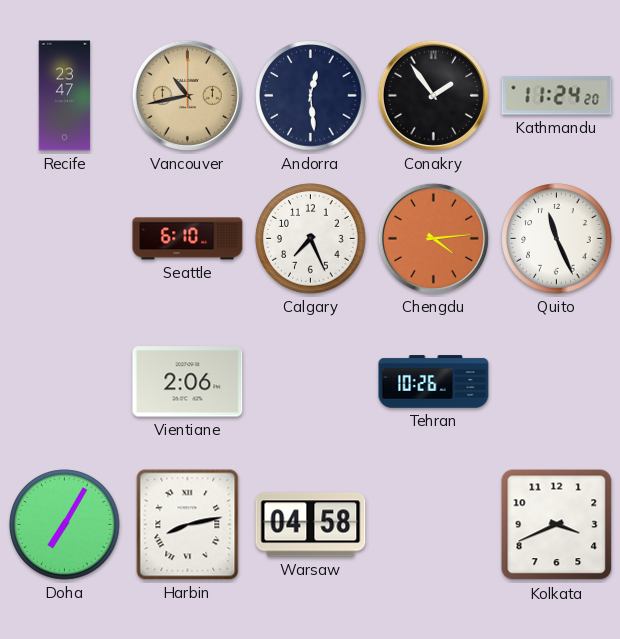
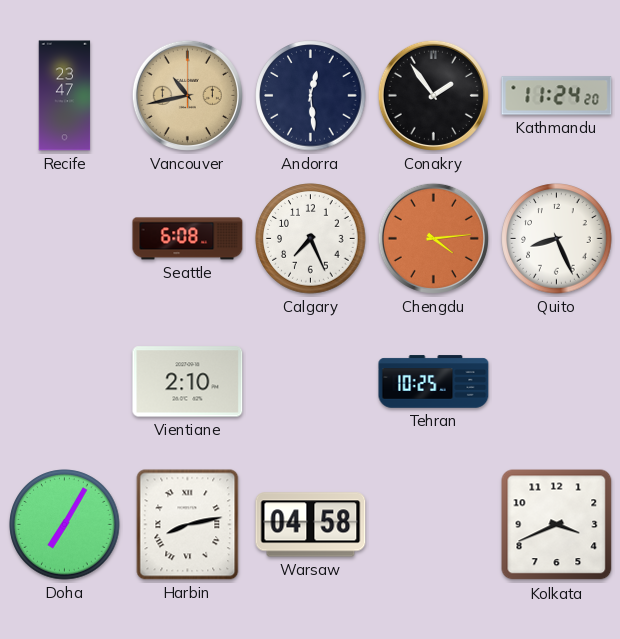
Seattle: 6:10 -> 6:08
Quito: 11:26 -> 8:26
Vientiane: 2:06 -> 2:10
Tehran: 10:26 -> 10:25
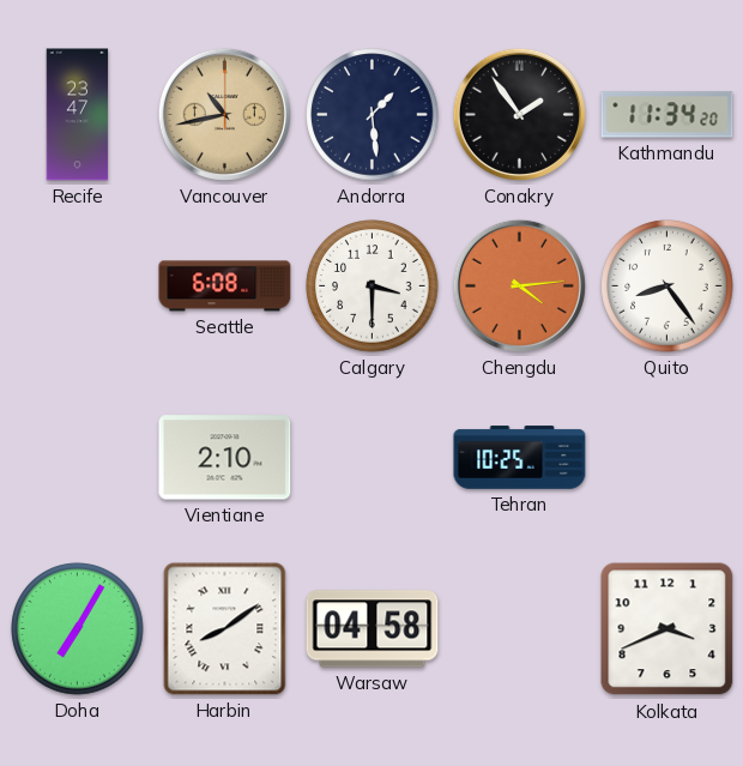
Andorra: 12:29 -> 1:29
Kathmandu: 11:24 -> 11:34
Calgary: 7:26 -> 3:30
Quito: 8:26 -> 8:24
Harbin: 8:13 -> 8:09
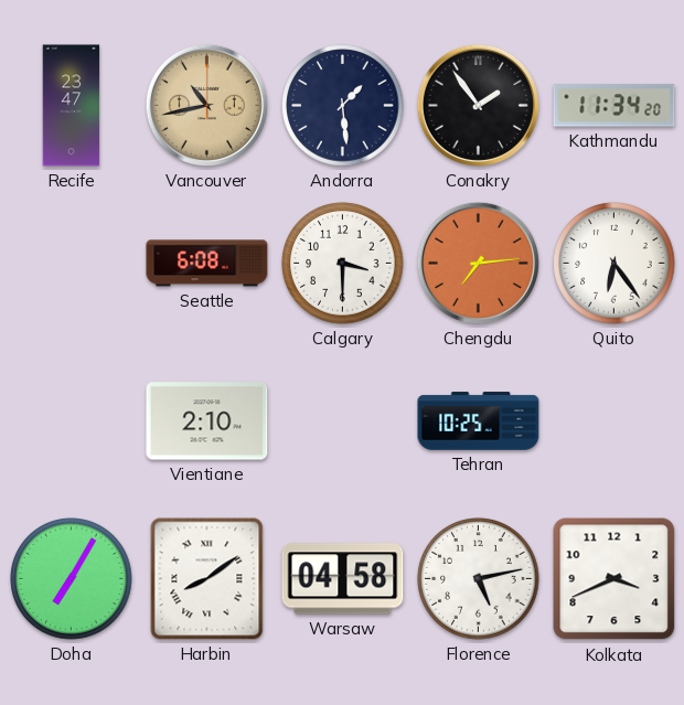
Chengdu: 4:14 -> 7:14
Quito: 8:24 -> 6:24
Florence: none -> 5:13
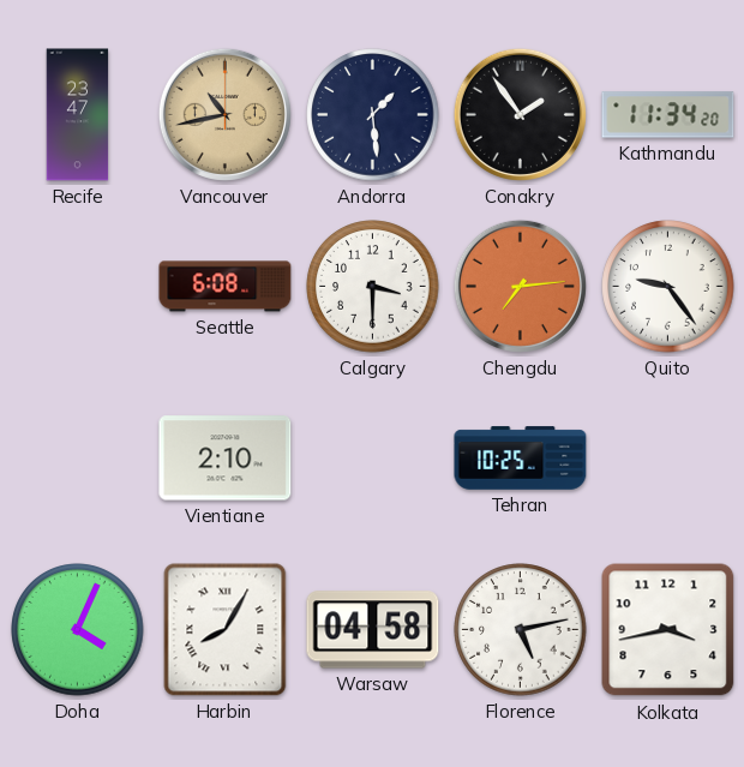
Quito: 6:24 -> 9:24
Doha: 7:05 -> 4:04
Harbin: 8:09 -> 8:05
Kolkata: 3:41 -> 3:43
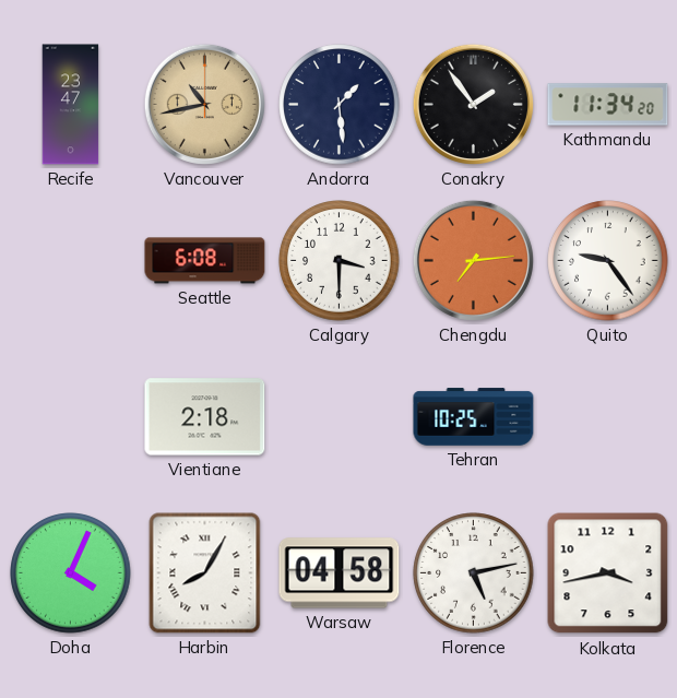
Vientiane: 2:10 -> 2:18
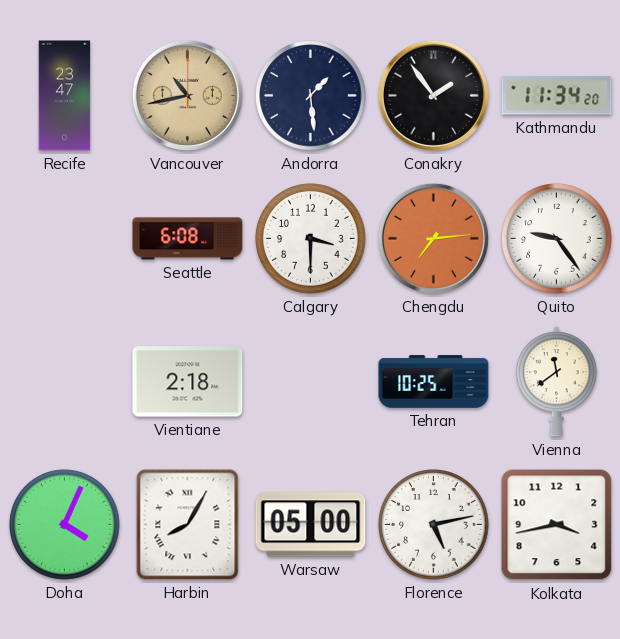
Vienna: none -> 11:39
Warsaw: 04:58 -> 05:00
